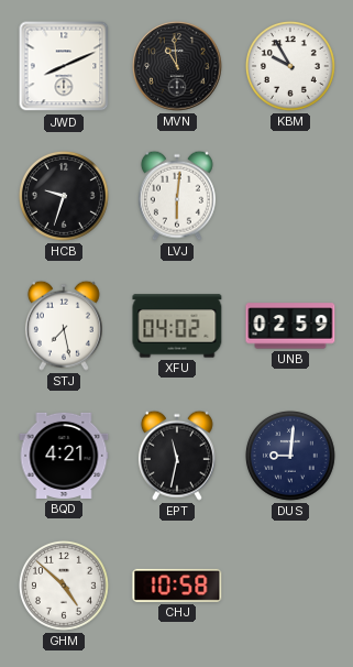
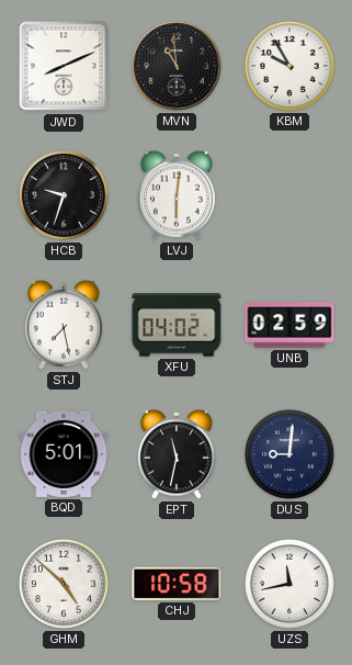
BQD: 4:21 -> 5:01
UZS: none -> 11:43
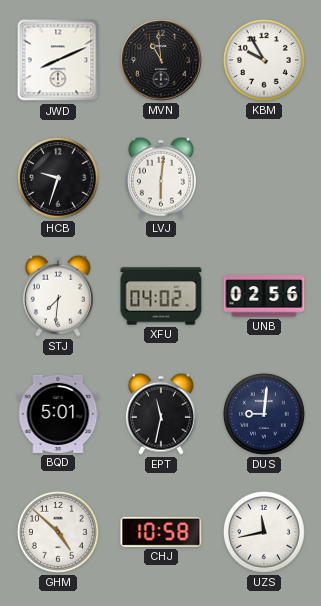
STJ: 7:28 -> 7:31
UNB: 02:59 -> 02:56
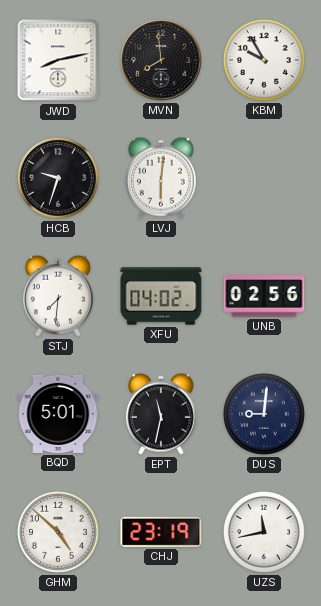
JWD: 8:11 -> 8:13
MVN: 10:59 -> 7:59
CHJ: 10:58 -> 23:19
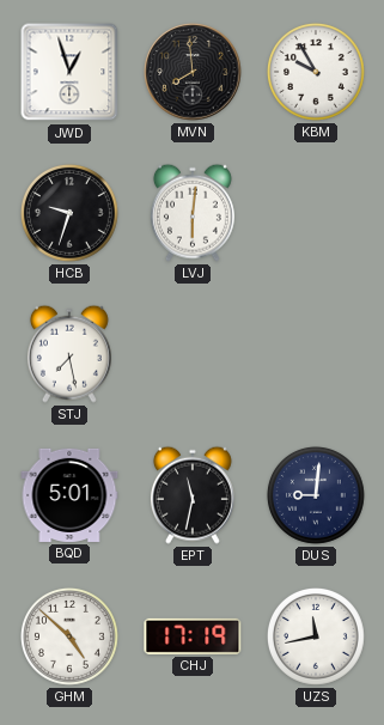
JWD: 8:13 -> 12:57
STJ: 7:31 -> 7:28
XFU: 04:02 -> none
UNB: 02:56 -> none
CHJ: 23:19 -> 17:19
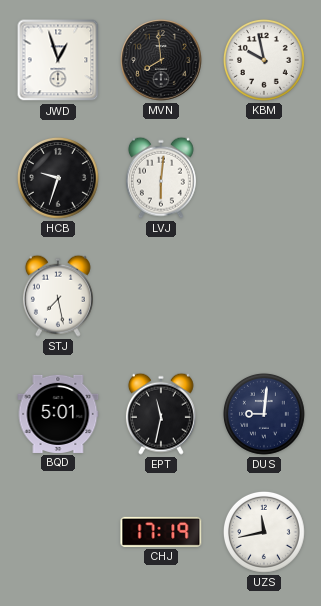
KBM: 9:55 -> 9:58
GHM: 4:52 -> none
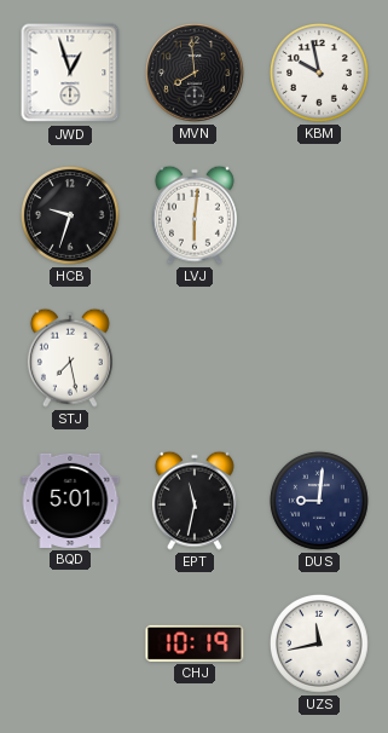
CHJ: 17:19 -> 10:19
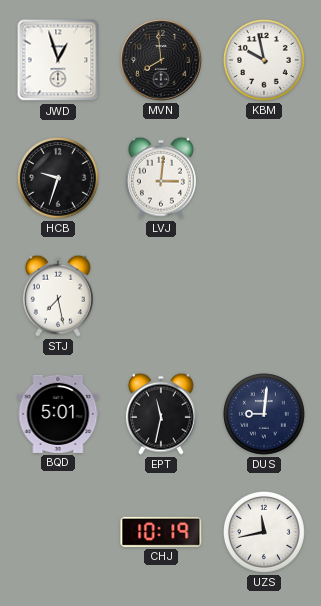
LVJ: 6:01 -> 3:01
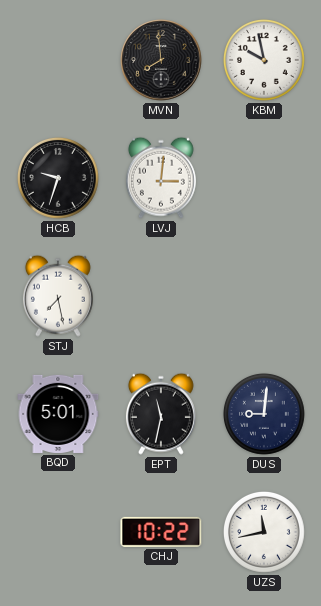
JWD: 12:57 -> none
CHJ: 10:19 -> 10:22
